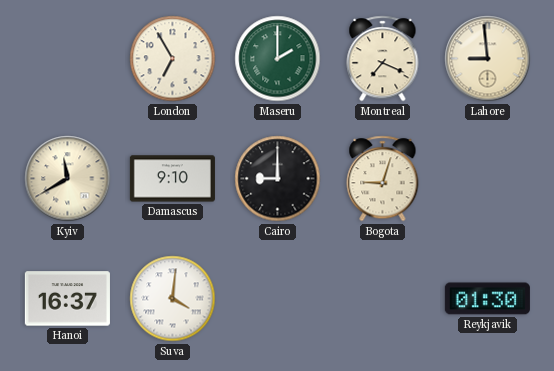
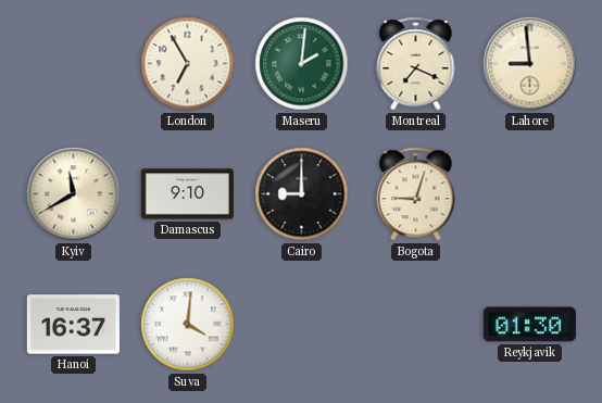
Maseru: 2:00 -> 2:01
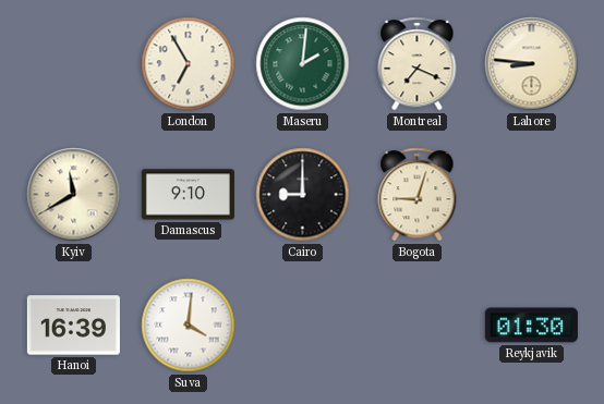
Lahore: 8:59 -> 8:46
Hanoi: 16:37 -> 16:39
